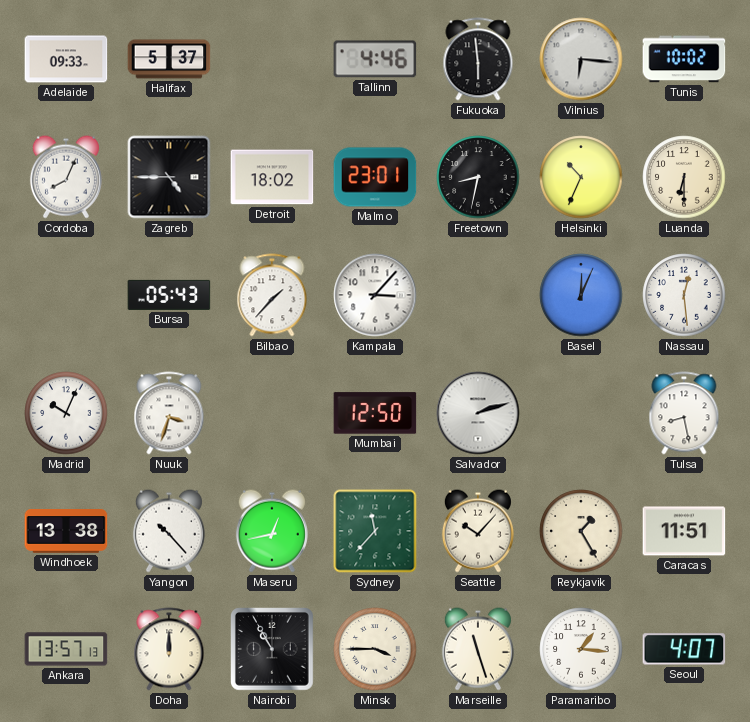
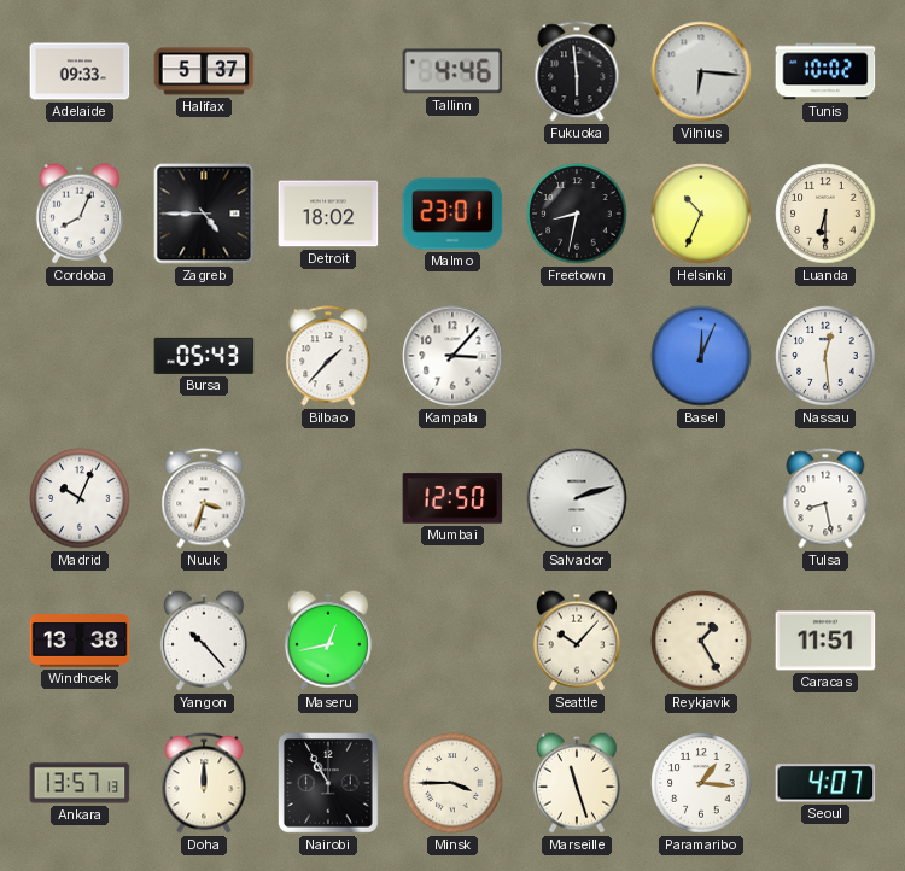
Sydney: 11:37 -> none
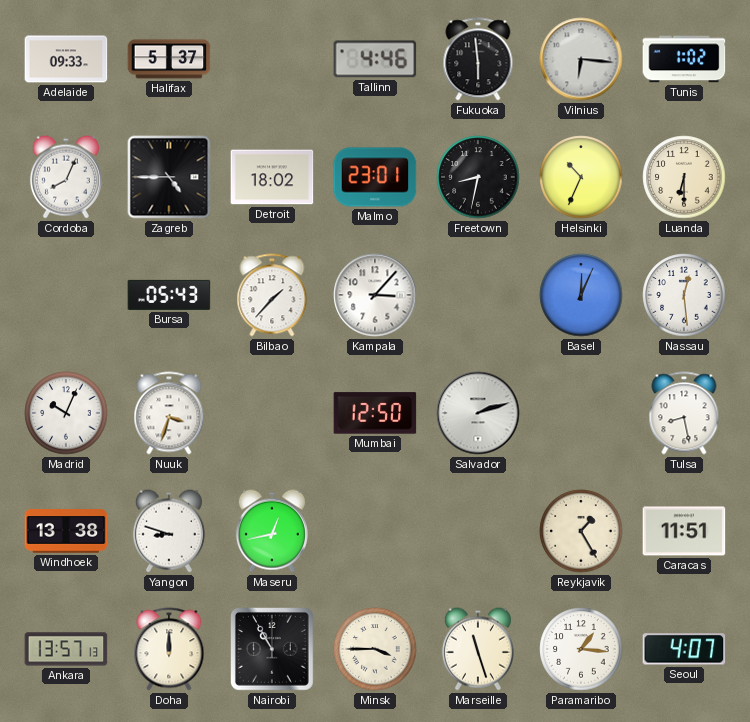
Tunis: 10:02 -> 1:02
Yangon: 10:23 -> 8:48
Seattle: 10:07 -> none
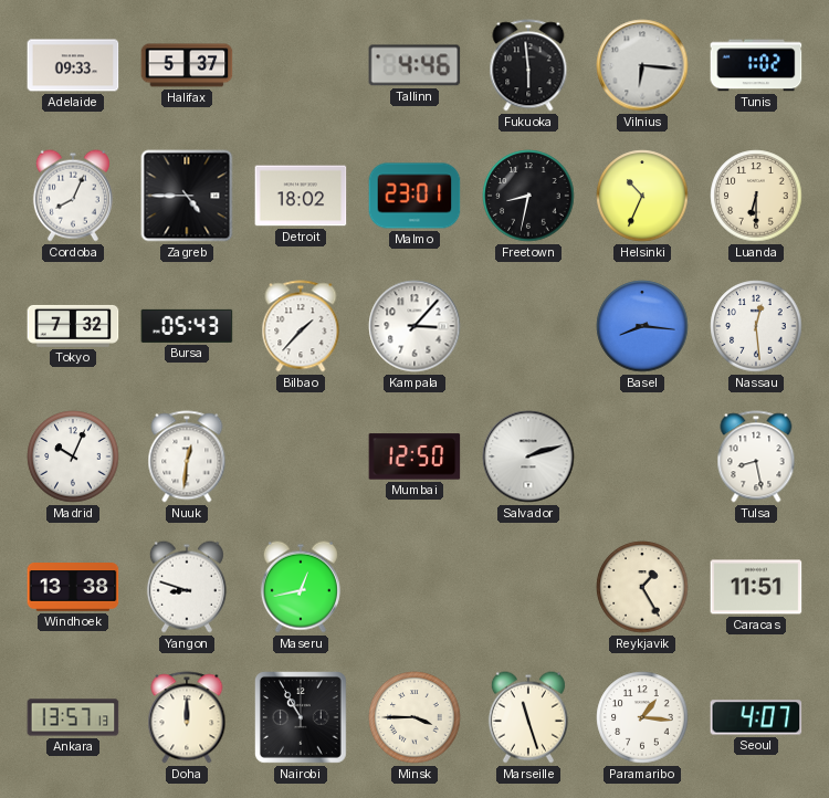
Tokyo: none -> 7:32
Basel: 12:04 -> 8:16
Nuuk: 3:33 -> 12:31
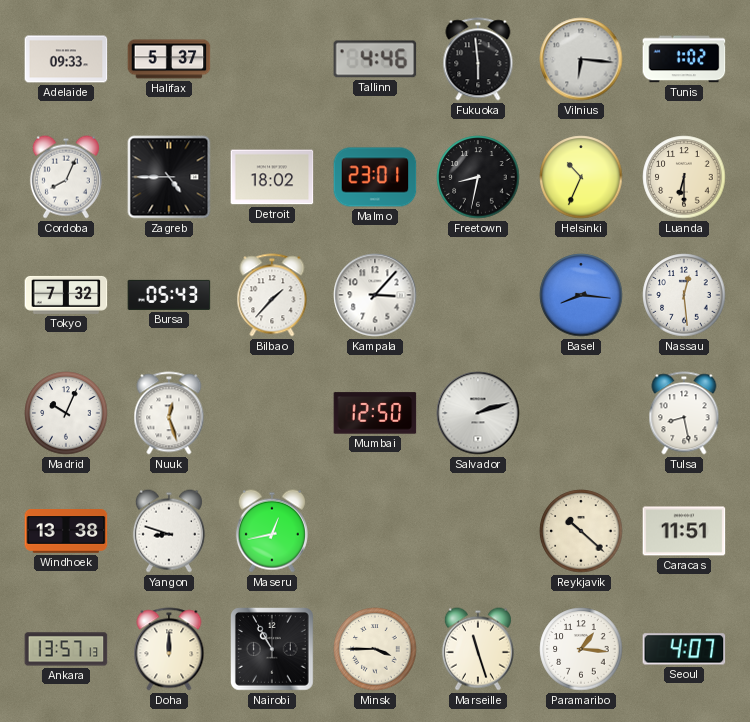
Nuuk: 12:31 -> 12:27
Reykjavik: 1:25 -> 10:22
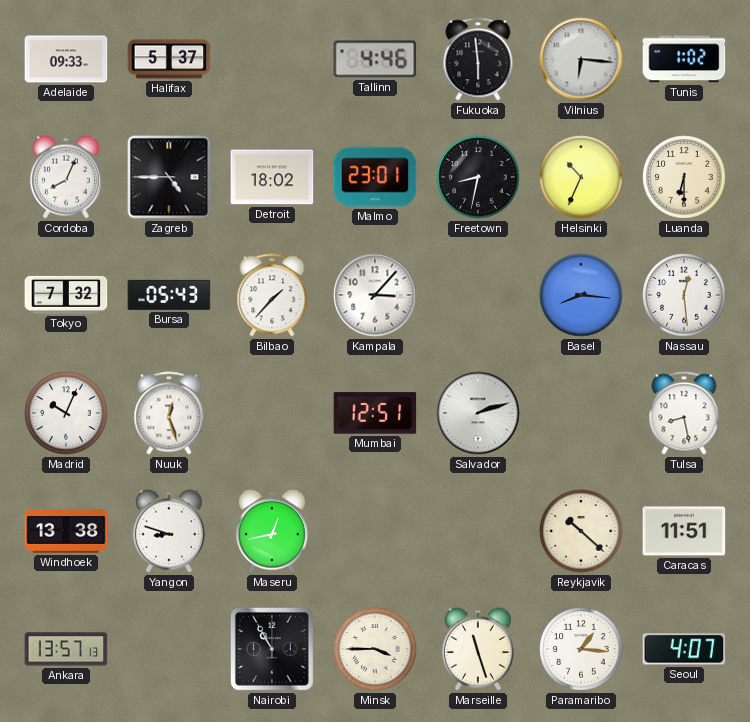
Mumbai: 12:50 -> 12:51
Doha: 12:00 -> none
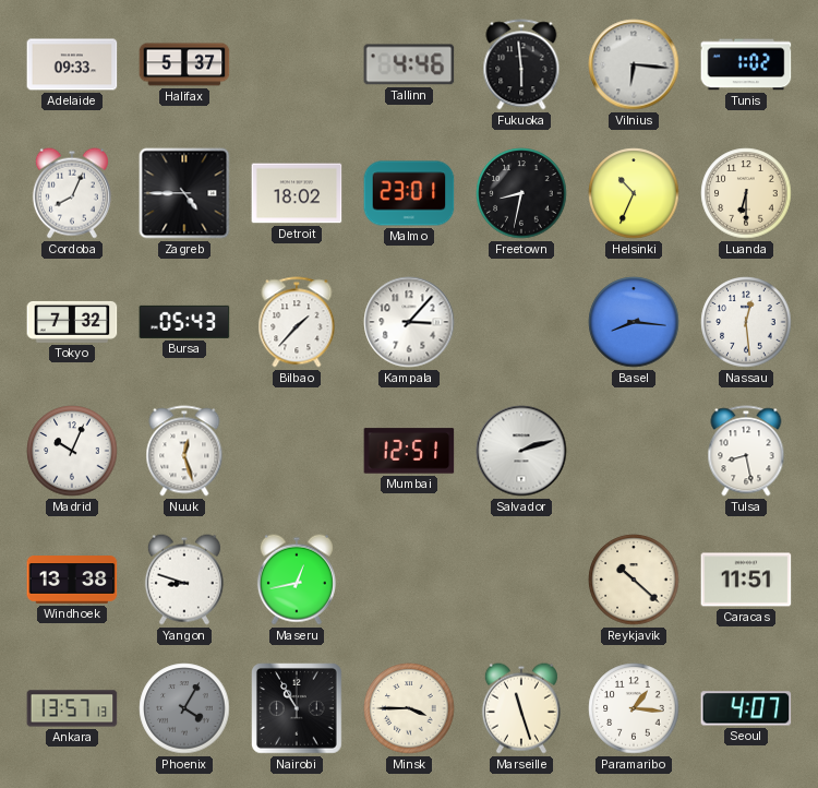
Phoenix: none -> 4:05
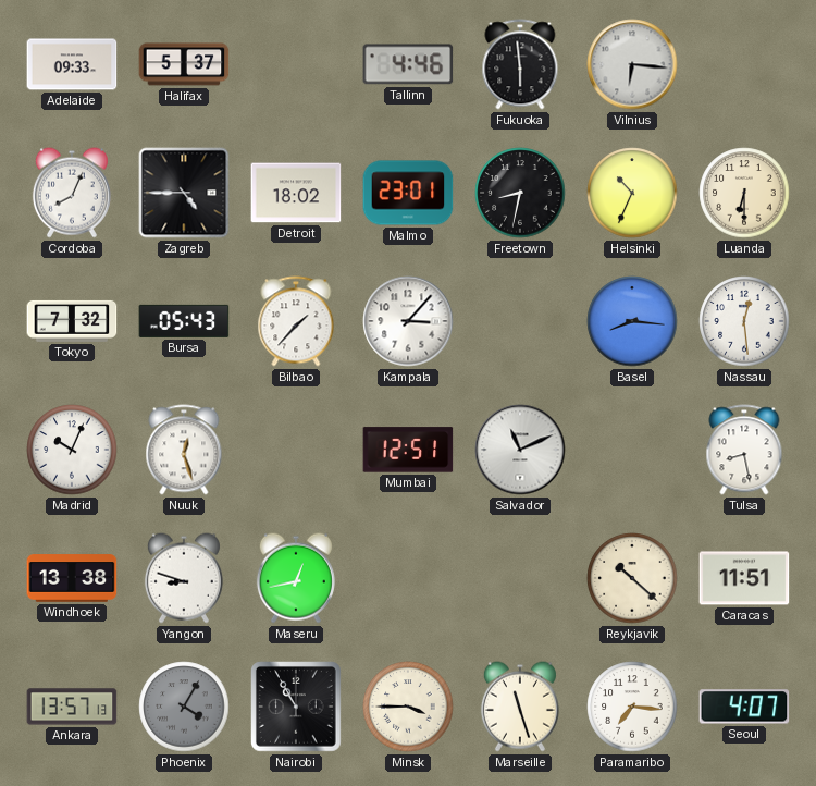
Tunis: 1:02 -> none
Salvador: 2:12 -> 11:11
Paramaribo: 1:16 -> 7:16
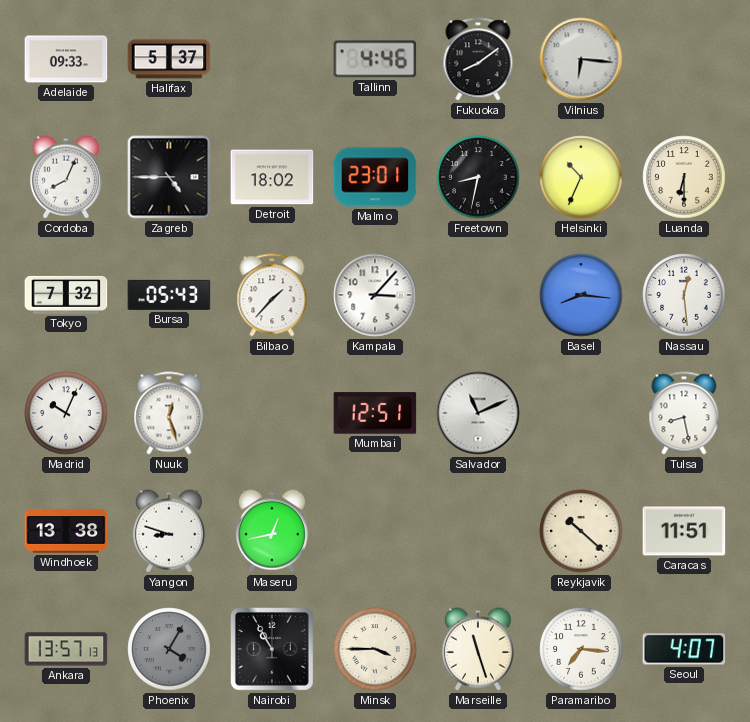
Fukuoka: 5:59 -> 8:09
